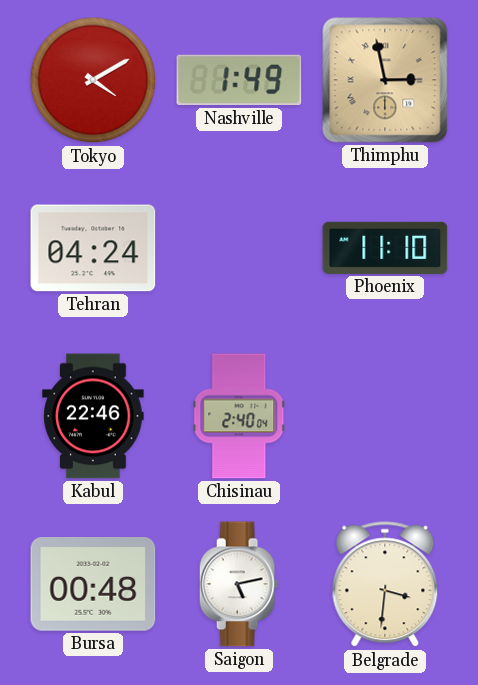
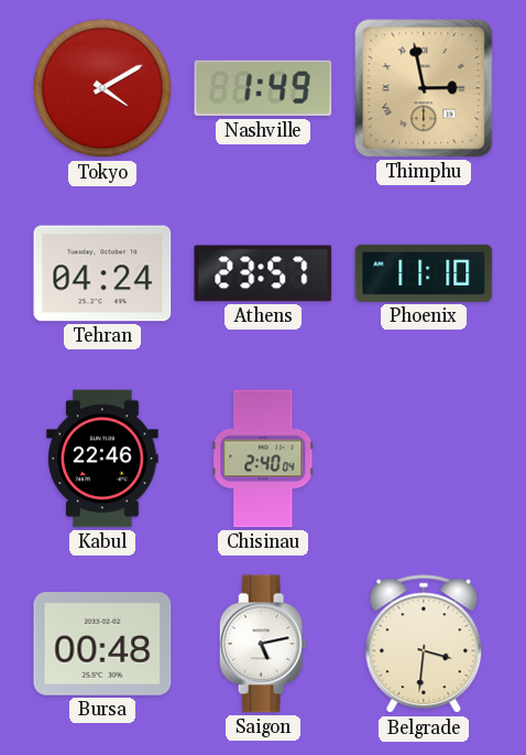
Athens: none -> 23:57
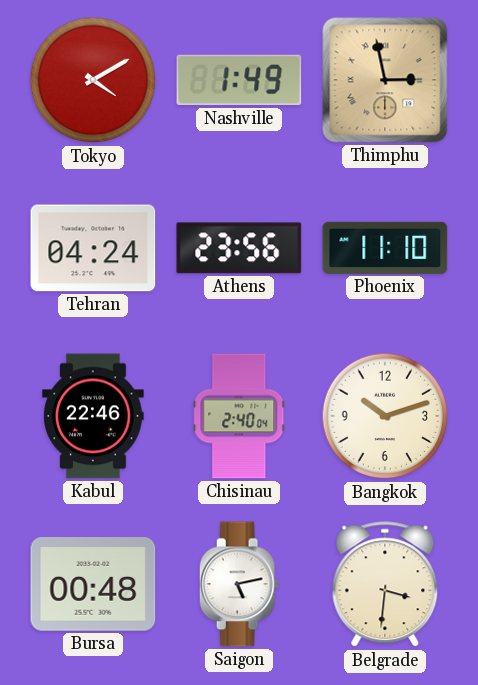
Athens: 23:57 -> 23:56
Bangkok: none -> 10:12
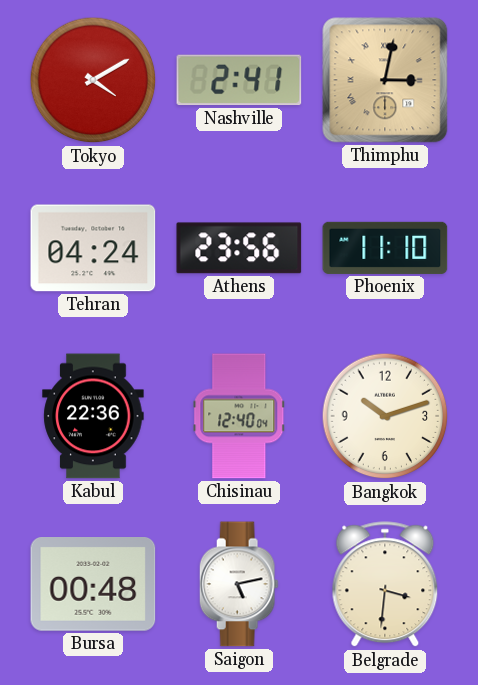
Nashville: 1:49 -> 2:41
Thimphu: 2:58 -> 3:02
Kabul: 22:46 -> 22:36
Chisinau: 2:40 -> 12:40
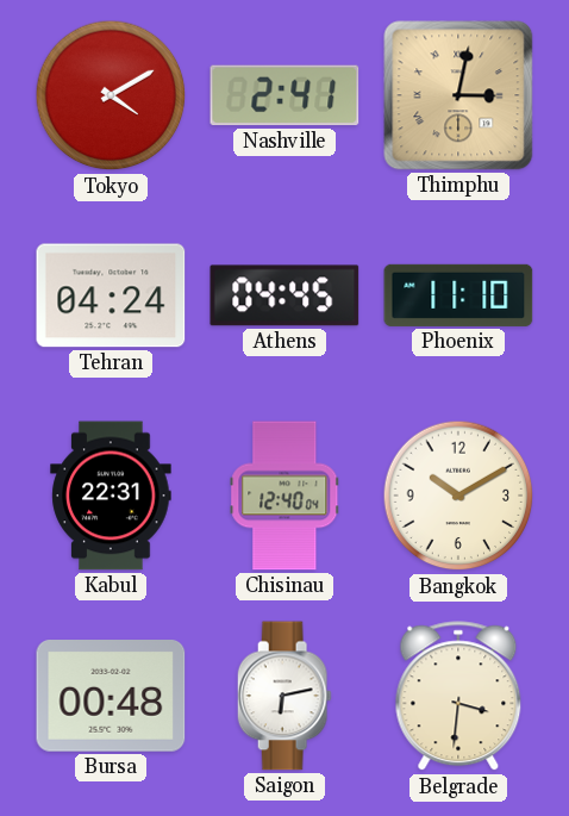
Athens: 23:56 -> 04:45
Kabul: 22:36 -> 22:31
Bangkok: 10:12 -> 10:10
Saigon: 5:13 -> 6:13
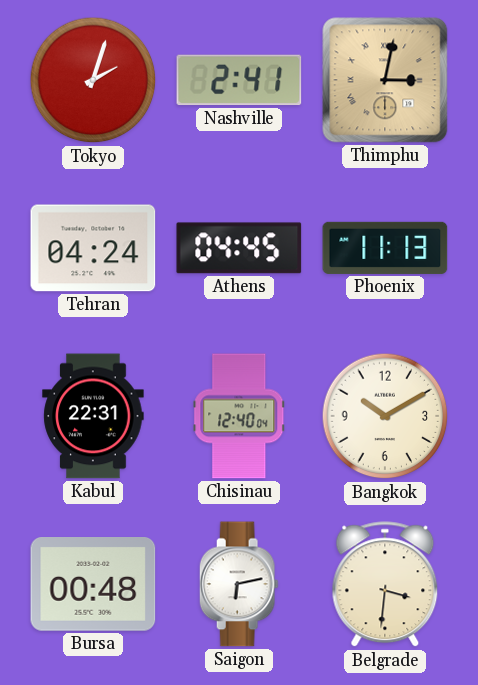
Tokyo: 4:10 -> 2:03
Phoenix: 11:10 -> 11:13
